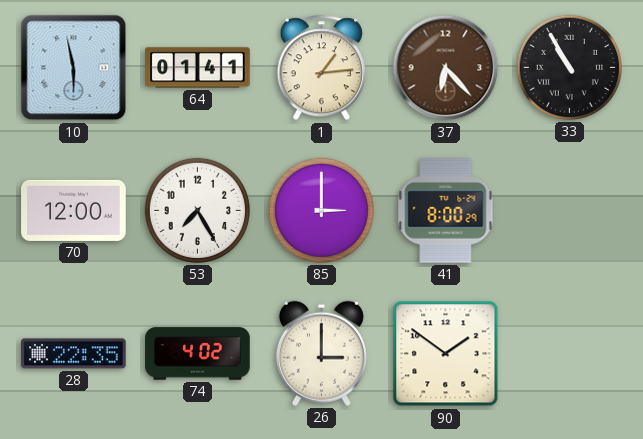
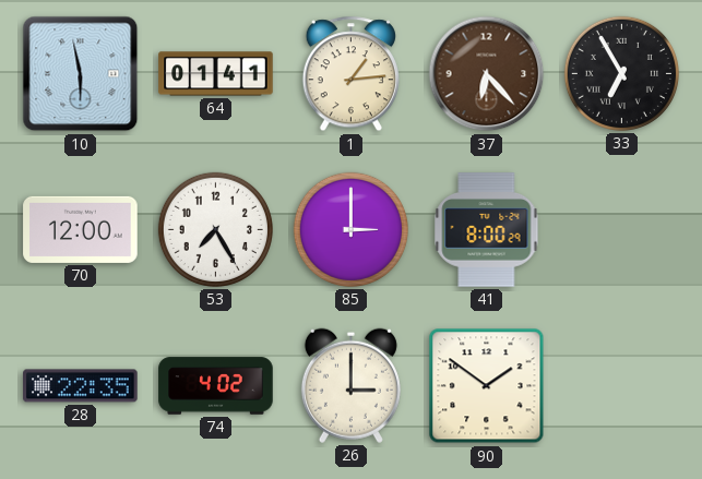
33: 10:55 -> 6:55
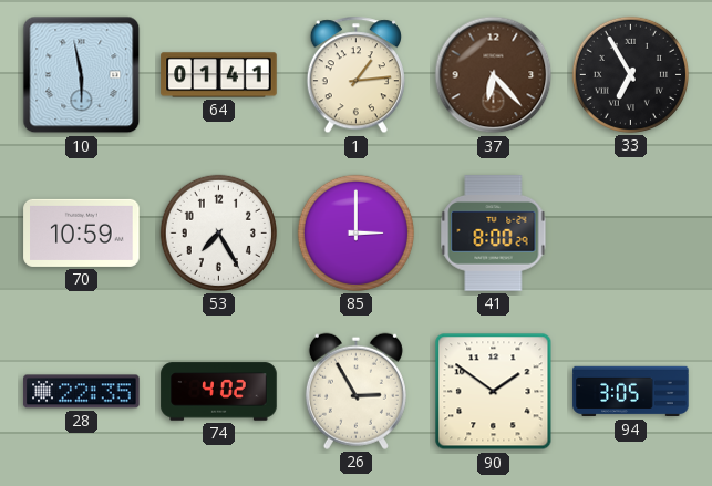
70: 12:00 -> 10:59
26: 3:00 -> 2:55
94: none -> 3:05
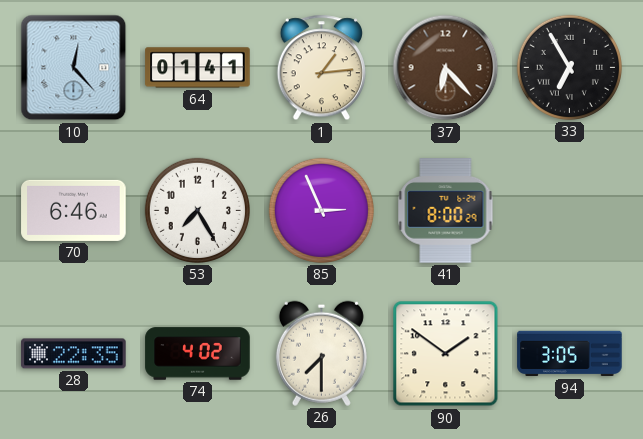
10: 5:58 -> 12:23
70: 10:59 -> 6:46
85: 3:00 -> 2:56
26: 2:55 -> 7:30
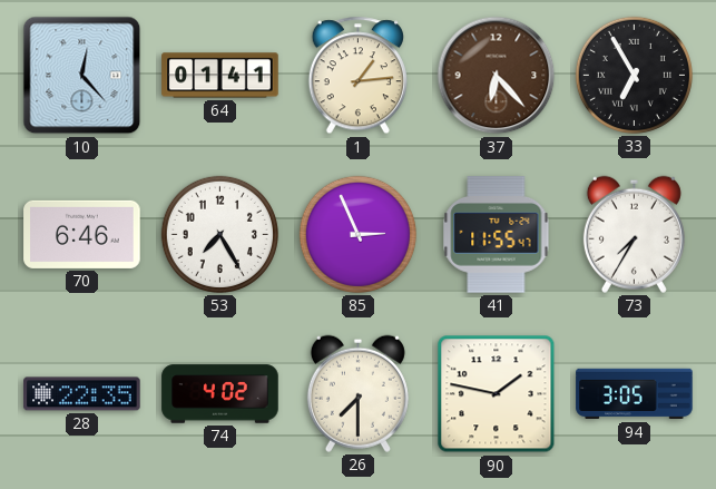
41: 8:00 -> 11:55
73: none -> 7:35
90: 1:51 -> 1:47
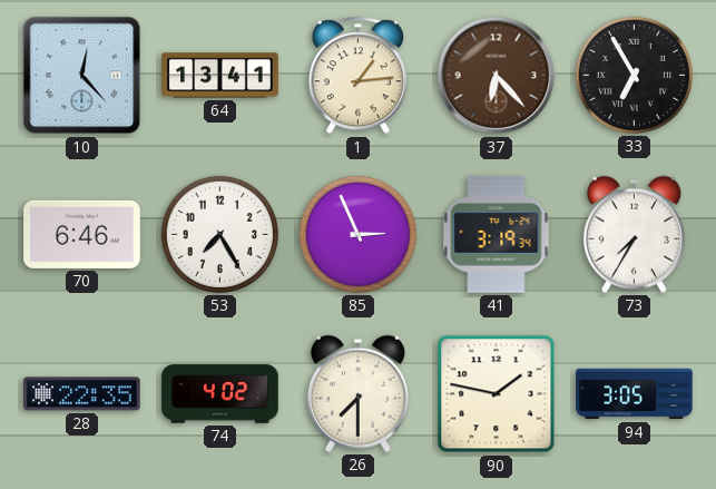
64: 01:41 -> 13:41
41: 11:55 -> 3:19
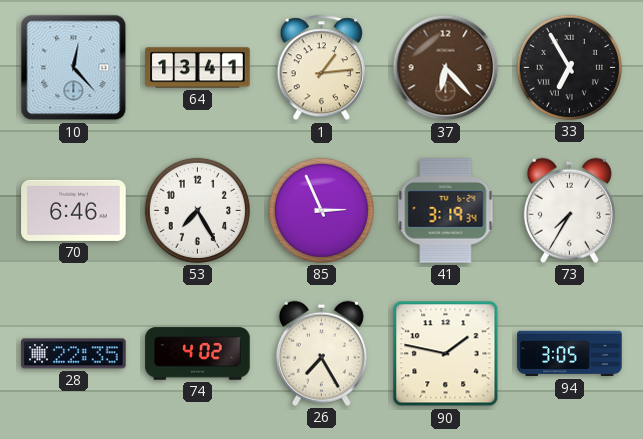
26: 7:30 -> 7:25
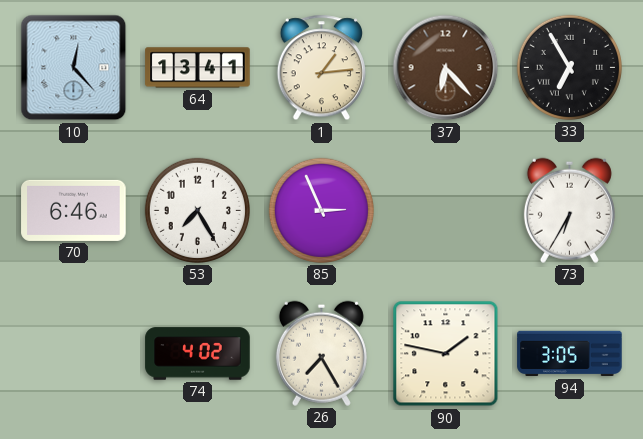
41: 3:19 -> none
73: 7:35 -> 6:35
28: 22:35 -> none
